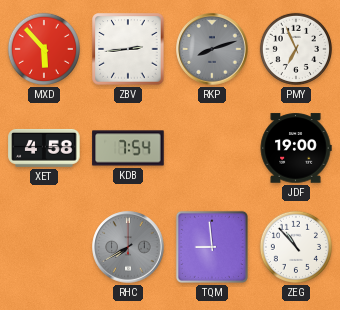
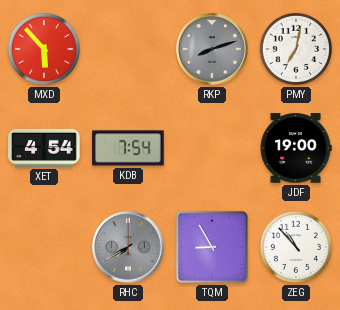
ZBV: 2:44 -> none
PMY: 6:56 -> 7:02
XET: 4:58 -> 4:54
TQM: 8:59 -> 8:55
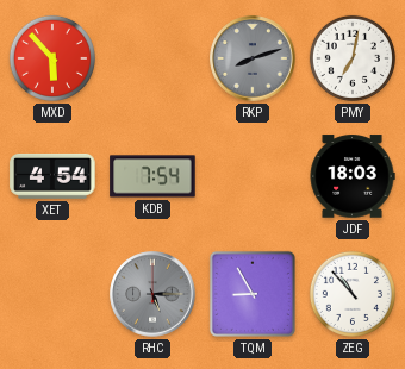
JDF: 19:00 -> 18:03
RHC: 7:40 -> 5:15
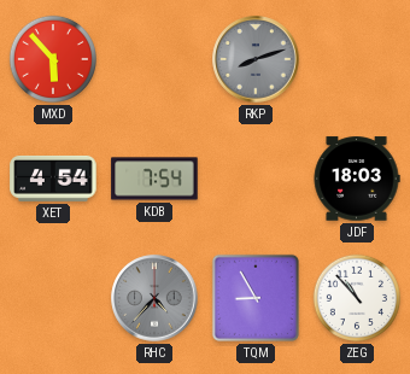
PMY: 7:02 -> none
RHC: 5:15 -> 4:37
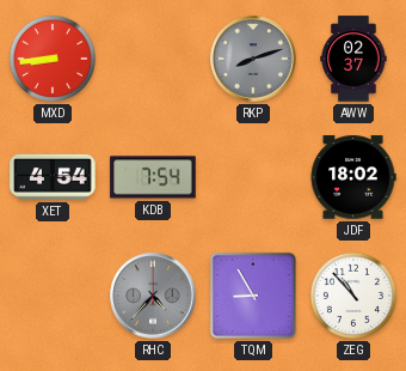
MXD: 5:53 -> 8:44
AWW: none -> 02:37
JDF: 18:03 -> 18:02
